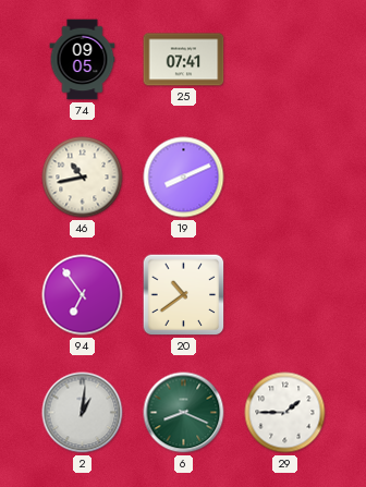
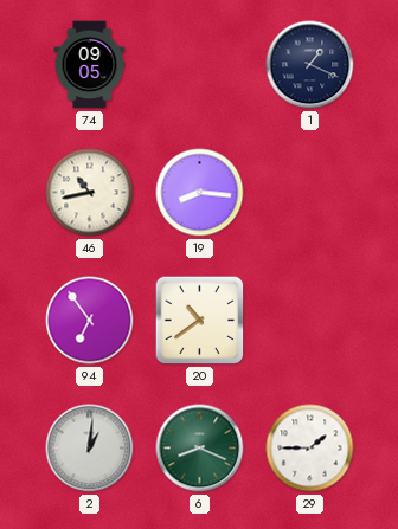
25: 07:41 -> none
1: none -> 1:19
19: 8:11 -> 8:16
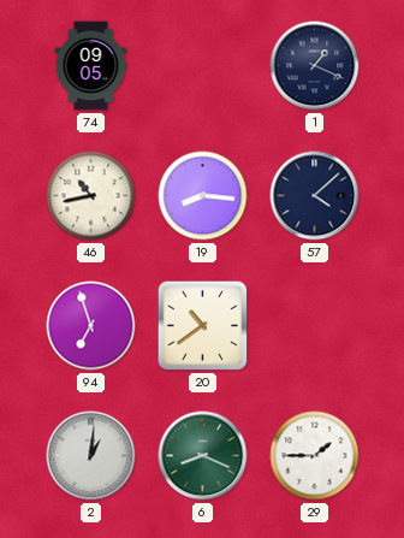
57: none -> 4:08
94: 6:54 -> 6:57
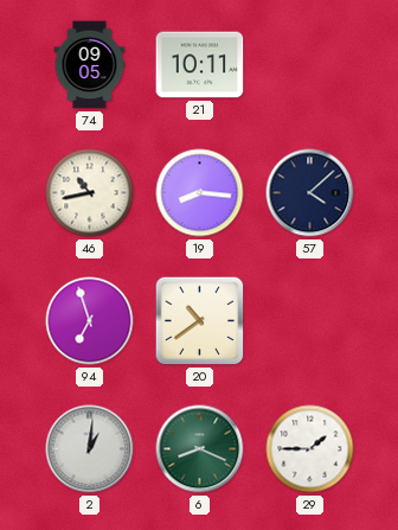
21: none -> 10:11
1: 1:19 -> none
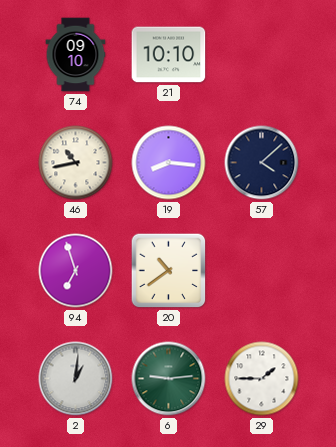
74: 09:05 -> 09:10
21: 10:11 -> 10:10
6: 8:19 -> 9:14
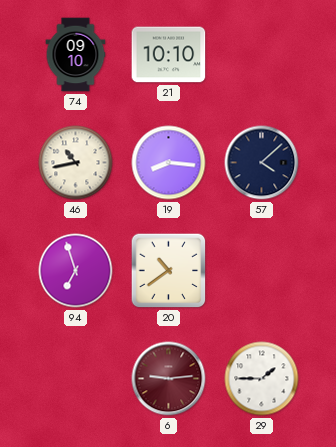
2: 1:01 -> none
6 dial: green -> burgundy
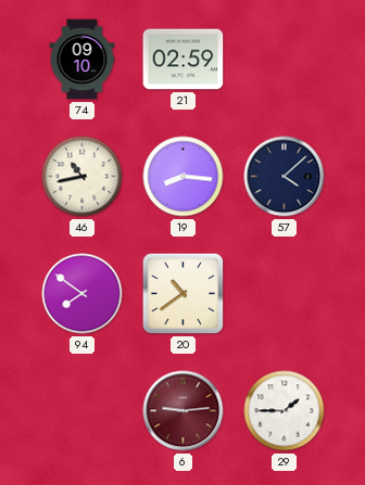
21: 10:10 -> 02:59
94: 6:57 -> 7:51
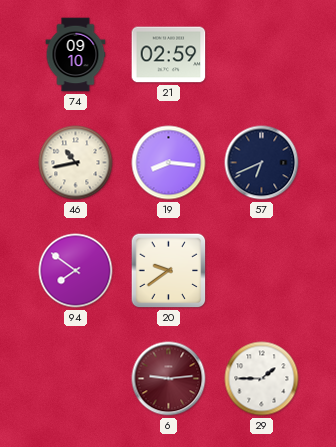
57: 4:08 -> 6:41
20: 10:39 -> 9:39
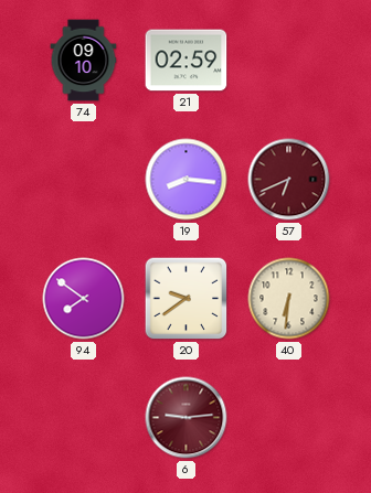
46: 10:43 -> none
57 dial: navy -> burgundy
40: none -> 6:31
29: 1:45 -> none
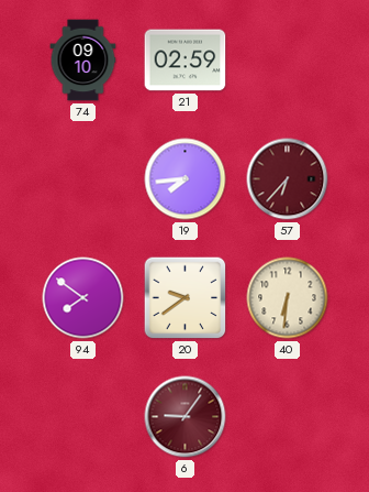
19: 8:16 -> 7:44
57: 6:41 -> 6:37
6: 9:14 -> 9:06
